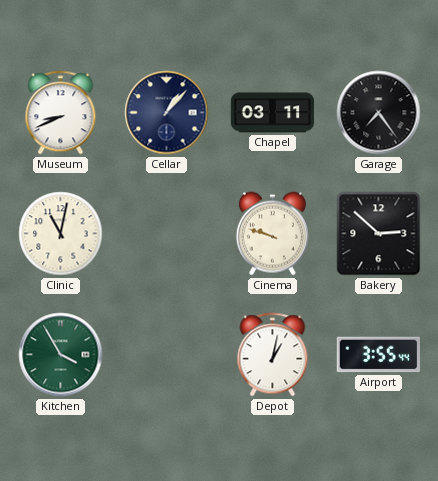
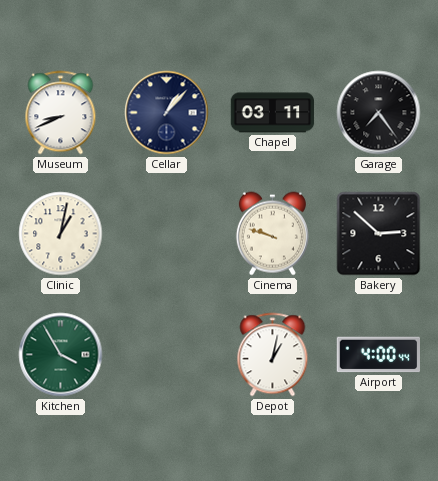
Clinic: 11:02 -> 1:02
Airport: 3:55 -> 4:00
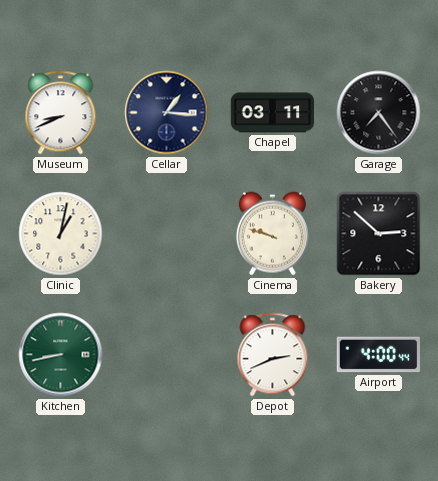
Cellar: 1:07 -> 1:16
Kitchen: 3:55 -> 8:43
Depot: 1:02 -> 2:41
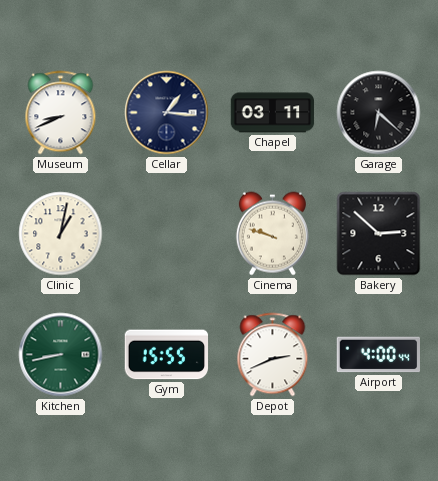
Garage: 7:24 -> 6:22
Gym: none -> 15:55
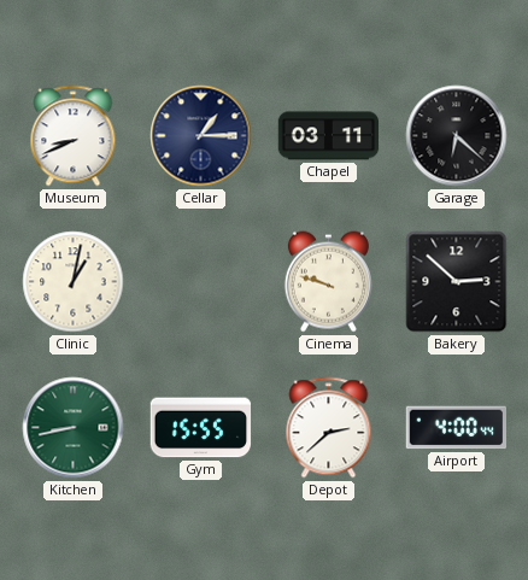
Cellar: 1:16 -> 1:15
Depot: 2:41 -> 2:38
